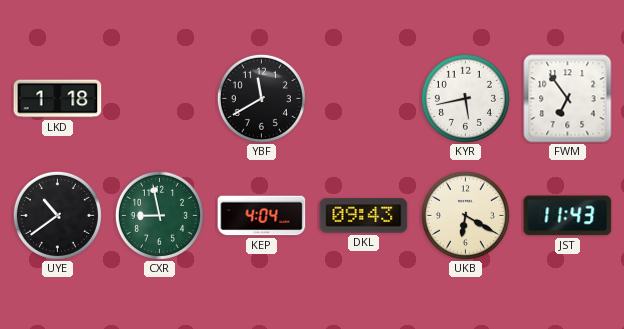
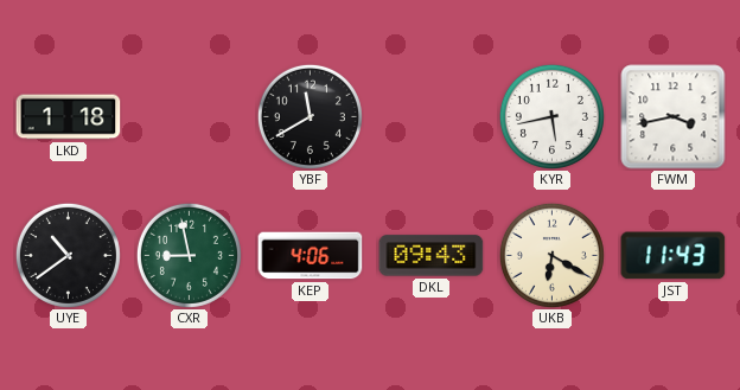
FWM: 6:54 -> 3:43
KEP: 4:04 -> 4:06
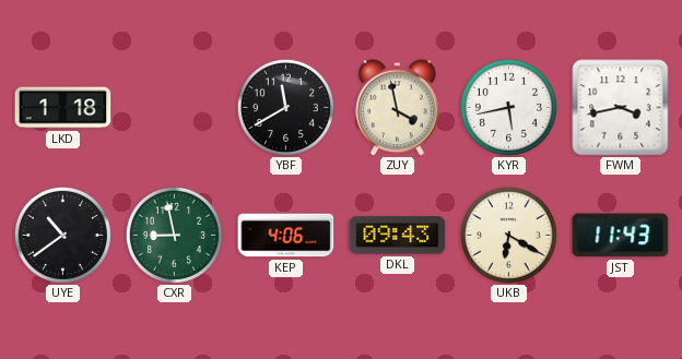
ZUY: none -> 3:58
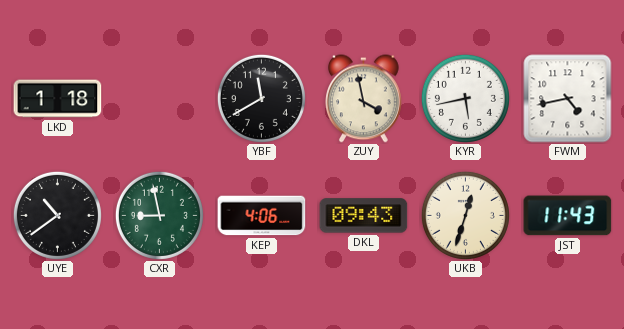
FWM: 3:43 -> 4:43
UKB: 6:20 -> 12:33
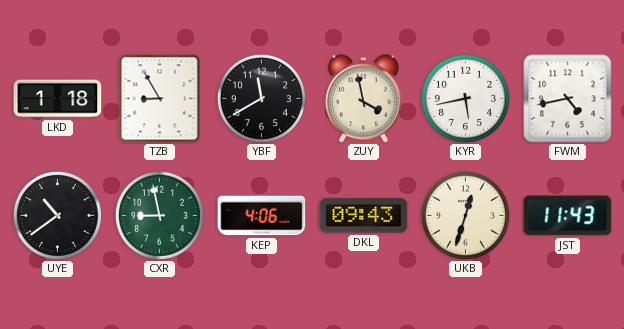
TZB: none -> 8:55
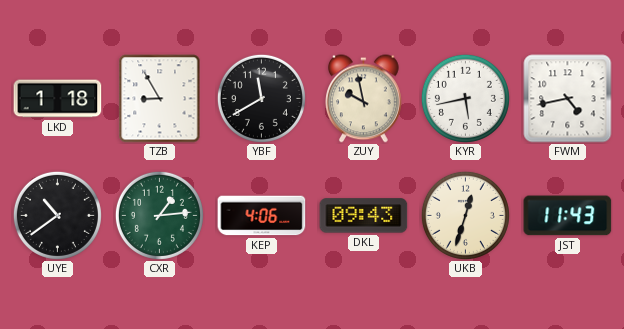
ZUY: 3:58 -> 9:58
CXR: 8:58 -> 1:14
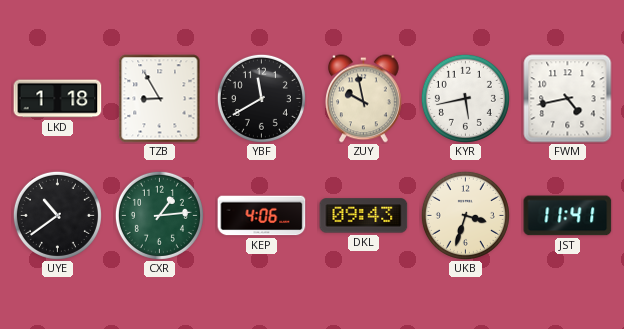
UKB: 12:33 -> 3:33
JST: 11:43 -> 11:41
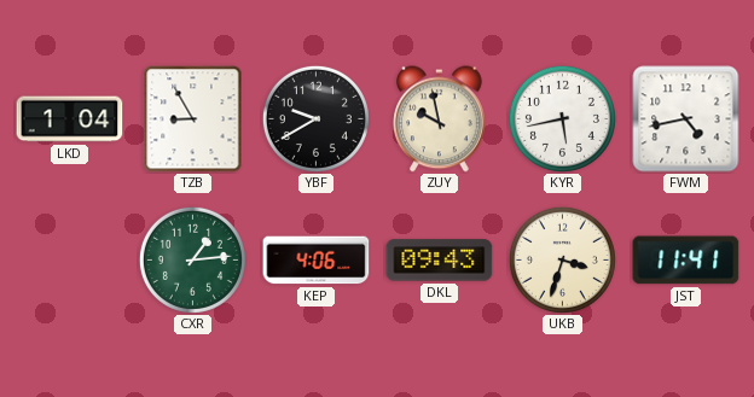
LKD: 1:18 -> 1:04
YBF: 11:40 -> 9:40
UYE: 10:39 -> none
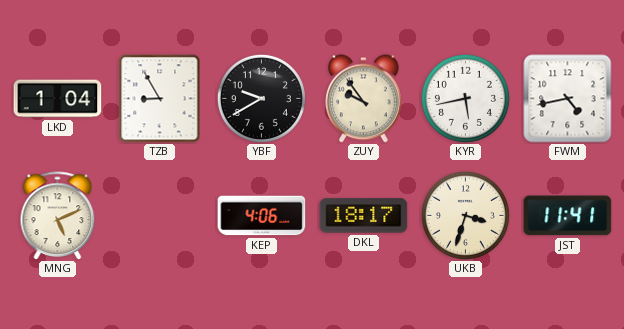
ZUY: 9:58 -> 9:54
MNG: none -> 5:11
CXR: 1:14 -> none
DKL: 09:43 -> 18:17
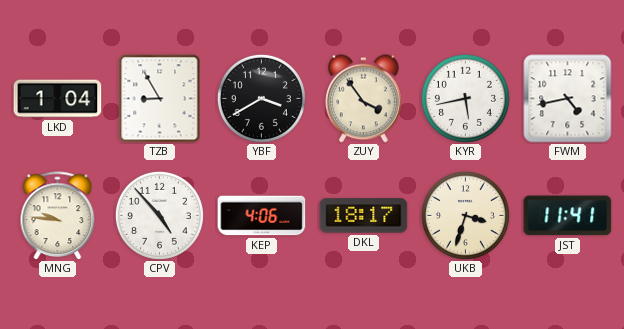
YBF: 9:40 -> 3:40
ZUY: 9:54 -> 3:54
MNG: 5:11 -> 9:46
CPV: none -> 4:53
